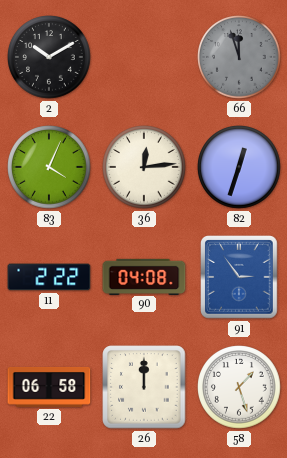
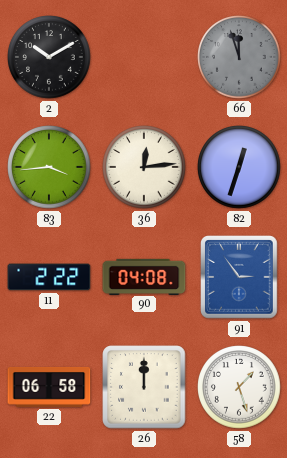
83: 4:04 -> 3:44
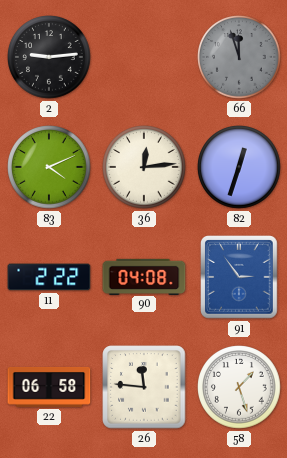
2: 10:10 -> 9:14
83: 3:44 -> 4:11
26: 12:00 -> 11:46
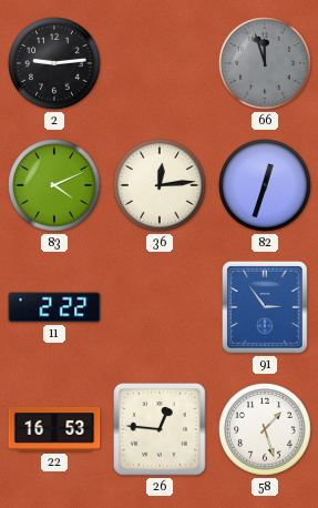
90: 04:08 -> none
22: 06:58 -> 16:53
26: 11:46 -> 12:46
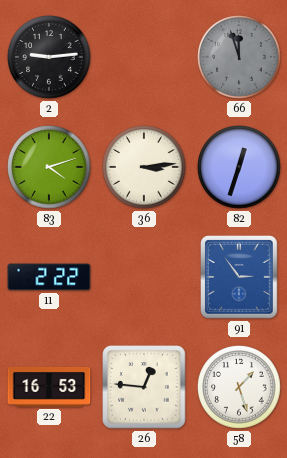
83: 4:11 -> 4:12
36: 12:14 -> 3:14
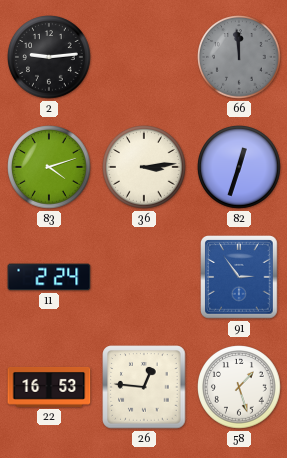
66: 11:57 -> 11:59
11: 2:22 -> 2:24
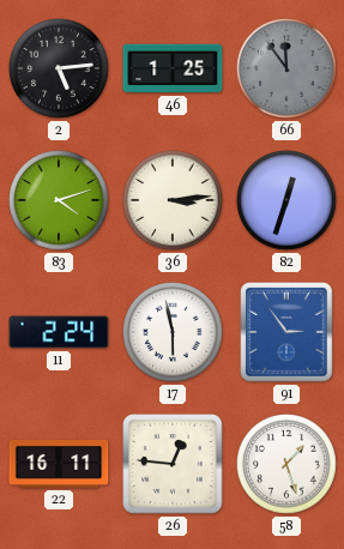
2: 9:14 -> 5:14
46: none -> 1:25
66: 11:59 -> 11:54
17: none -> 5:58
22: 16:53 -> 16:11
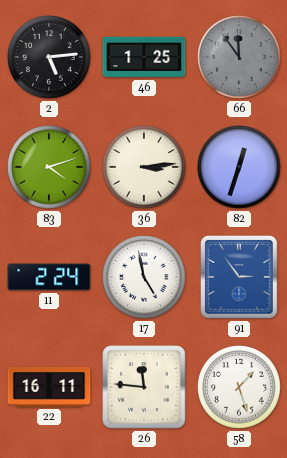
17: 5:58 -> 4:58
26: 12:46 -> 11:46
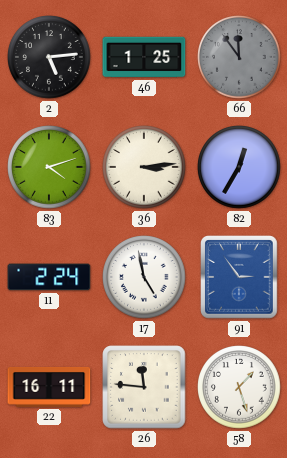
82: 12:33 -> 12:35
